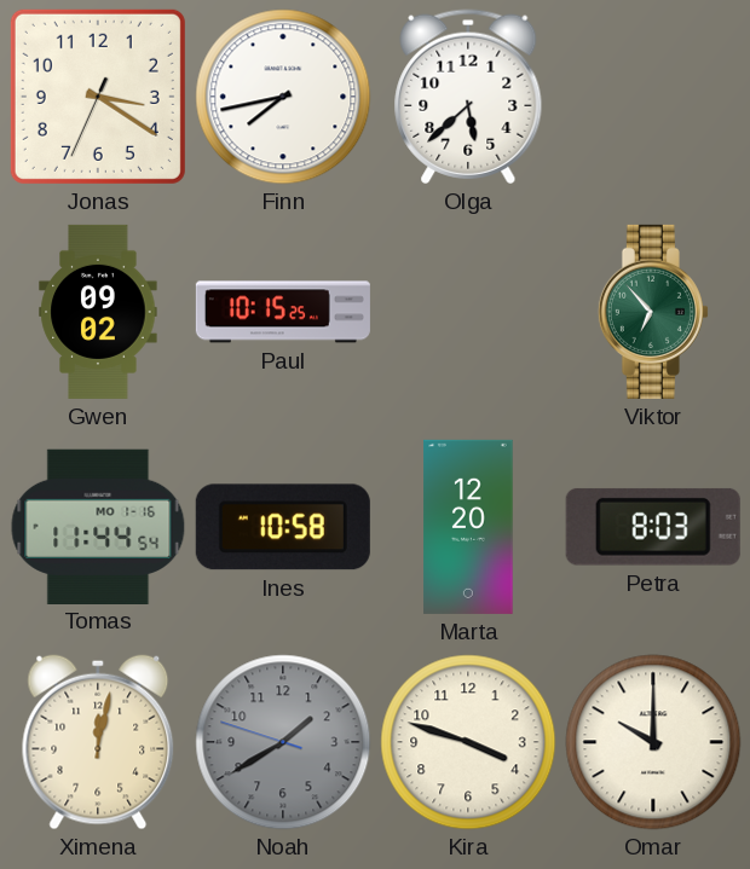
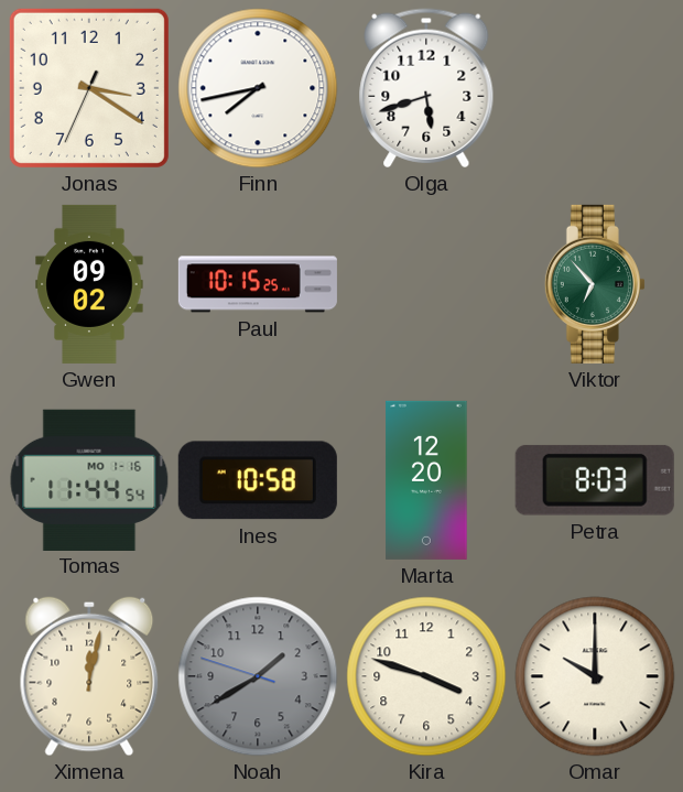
Olga: 5:38 -> 5:42
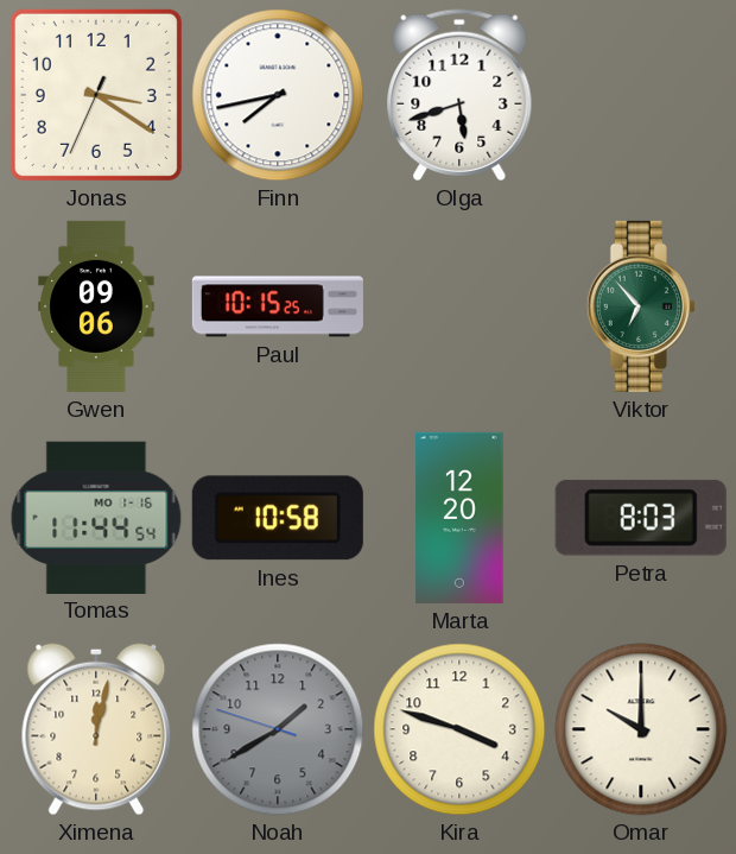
Gwen: 09:02 -> 09:06
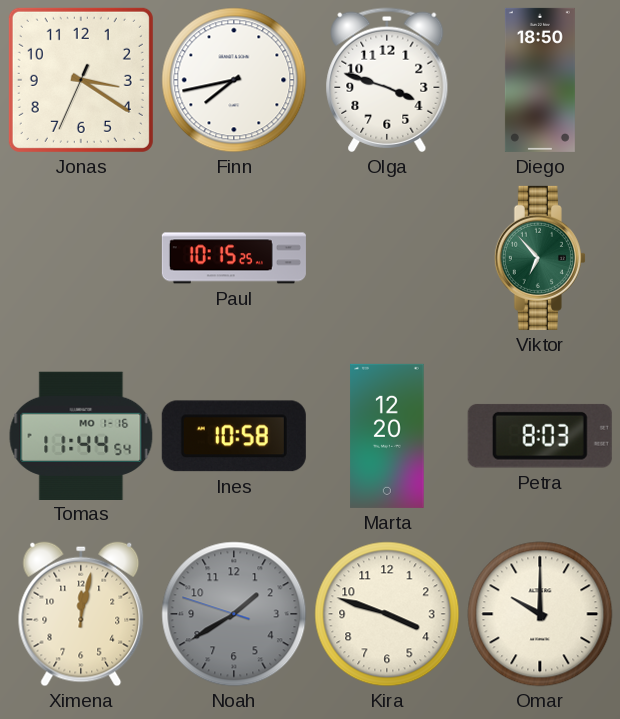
Olga: 5:42 -> 3:48
Diego: none -> 18:50
Gwen: 09:06 -> none
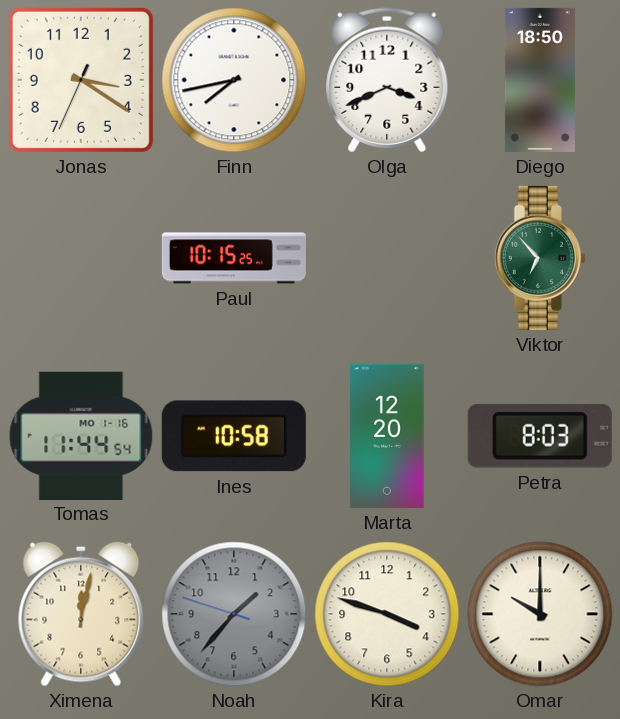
Olga: 3:48 -> 3:41
Noah: 1:39 -> 1:36
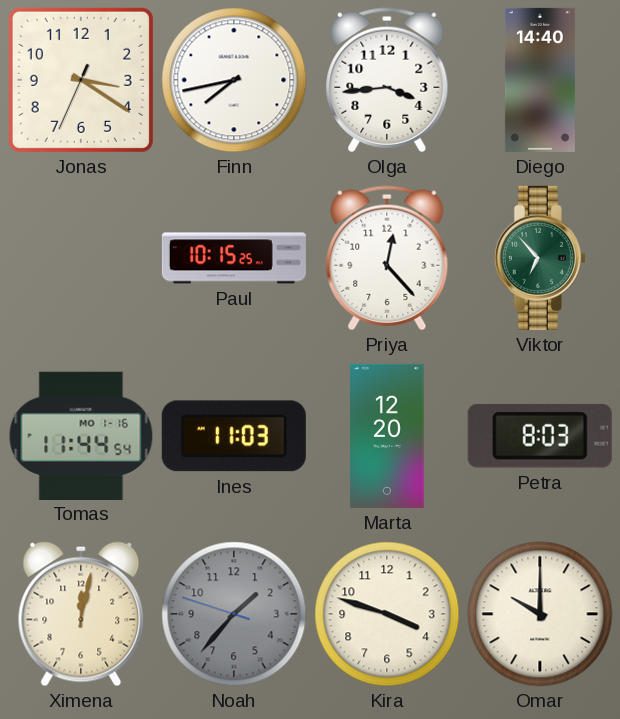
Olga: 3:41 -> 3:44
Diego: 18:50 -> 14:40
Priya: none -> 12:23
Ines: 10:58 -> 11:03
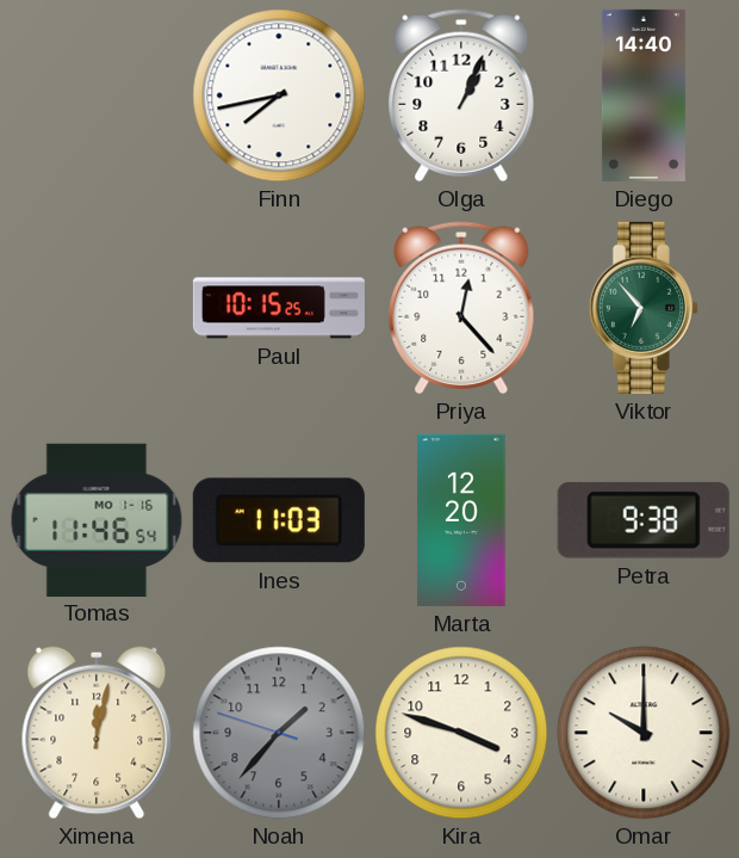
Jonas: 3:20 -> none
Olga: 3:44 -> 1:04
Tomas: 11:44 -> 11:46
Petra: 8:03 -> 9:38
